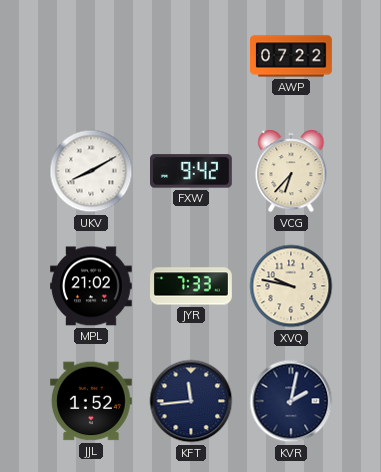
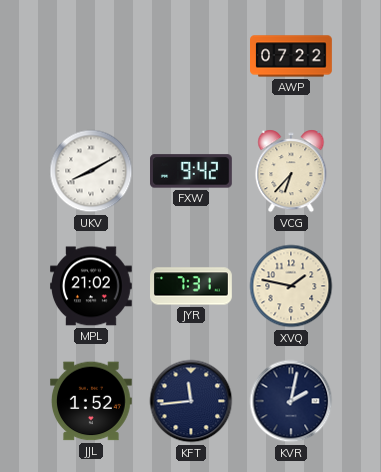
JYR: 7:33 -> 7:31
XVQ: 9:47 -> 1:47
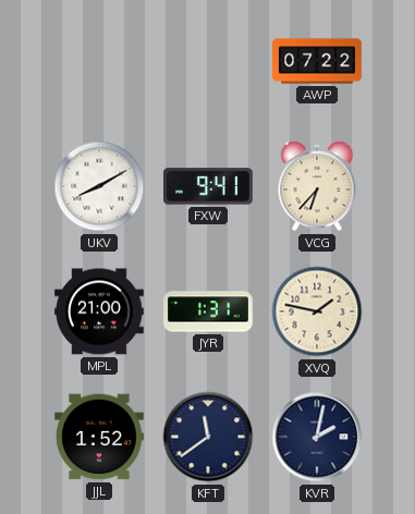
FXW: 9:42 -> 9:41
MPL: 21:02 -> 21:00
JYR: 7:31 -> 1:31
KFT: 11:44 -> 11:39
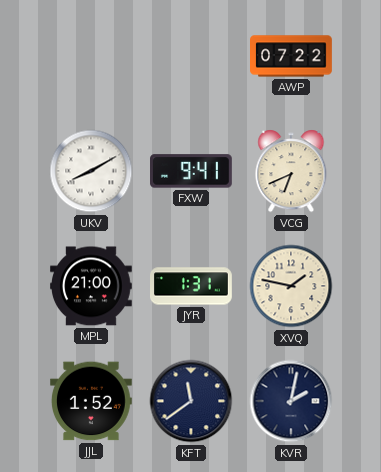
VCG: 6:37 -> 6:41
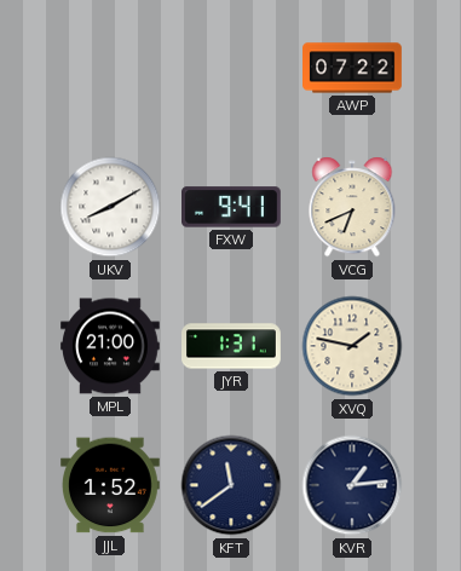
KVR: 2:02 -> 1:14
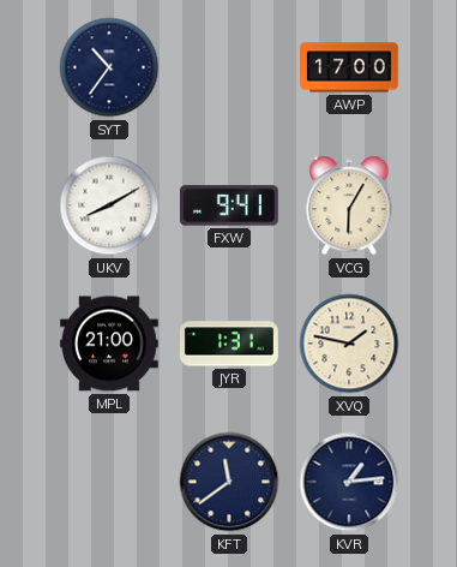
SYT: none -> 10:36
AWP: 07:22 -> 17:00
VCG: 6:41 -> 6:05
JJL: 1:52 -> none
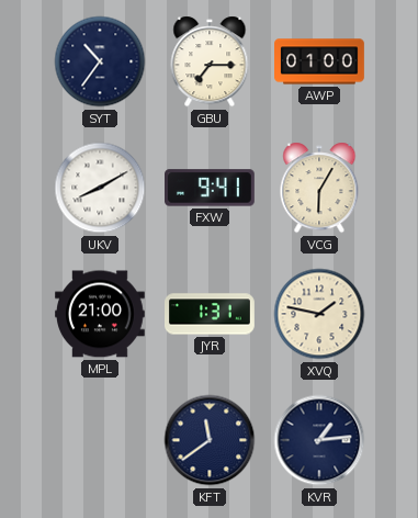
GBU: none -> 7:15
AWP: 17:00 -> 01:00
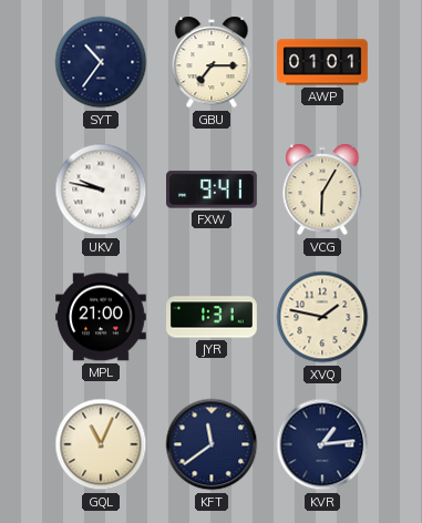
AWP: 01:00 -> 01:01
UKV: 8:10 -> 9:47
GQL: none -> 11:04
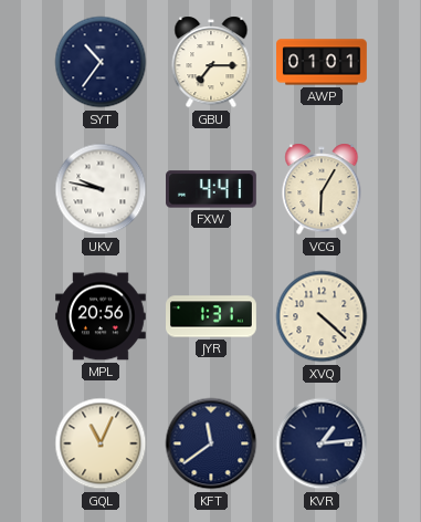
FXW: 9:41 -> 4:41
MPL: 21:00 -> 20:56
XVQ: 1:47 -> 4:22
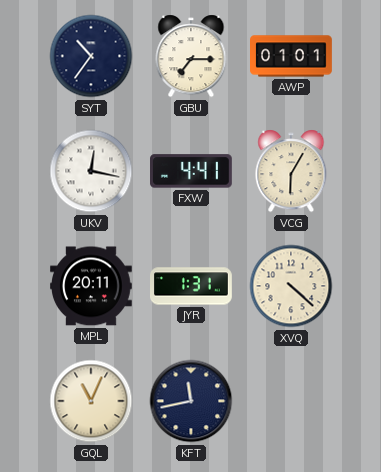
UKV: 9:47 -> 12:17
MPL: 20:56 -> 20:11
KFT: 11:39 -> 11:43
KVR: 1:14 -> none
